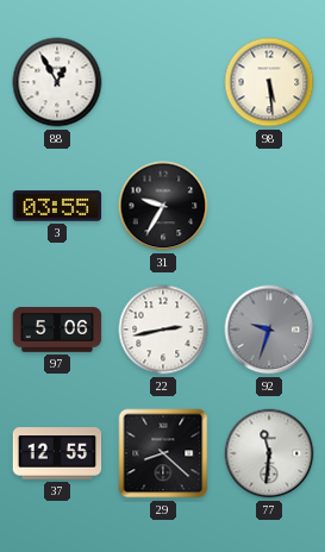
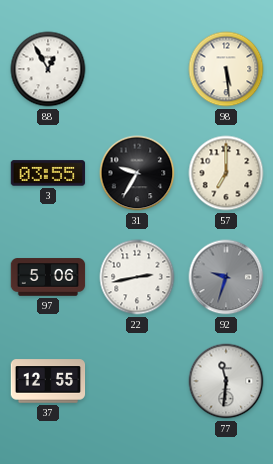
57: none -> 7:00
29: 8:22 -> none
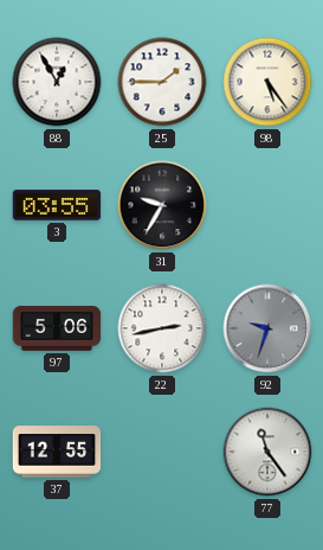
25: none -> 1:45
98: 5:29 -> 5:24
57: 7:00 -> none
77: 11:31 -> 11:24
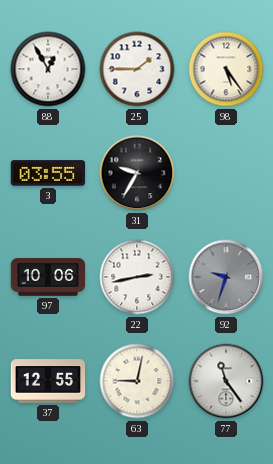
97: 5:06 -> 10:06
63: none -> 9:02
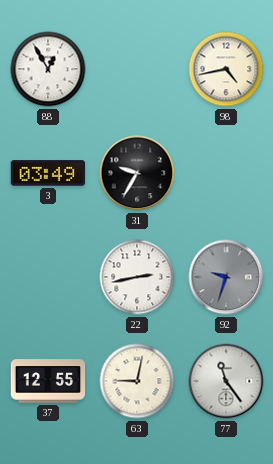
25: 1:45 -> none
98: 5:24 -> 4:43
3: 03:55 -> 03:49
97: 10:06 -> none
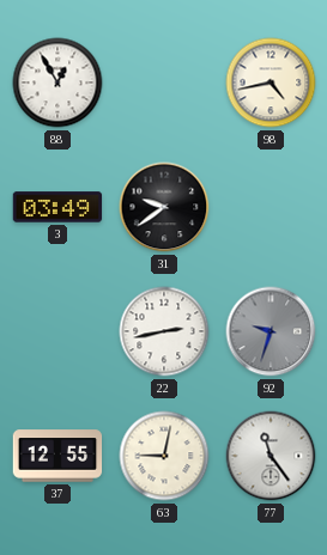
31: 9:35 -> 9:39
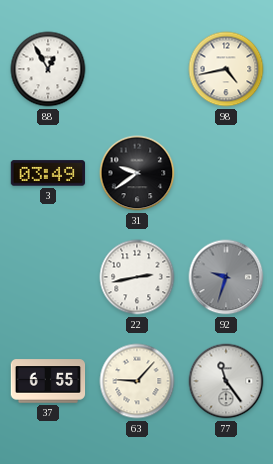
37: 12:55 -> 6:55
63: 9:02 -> 9:07
